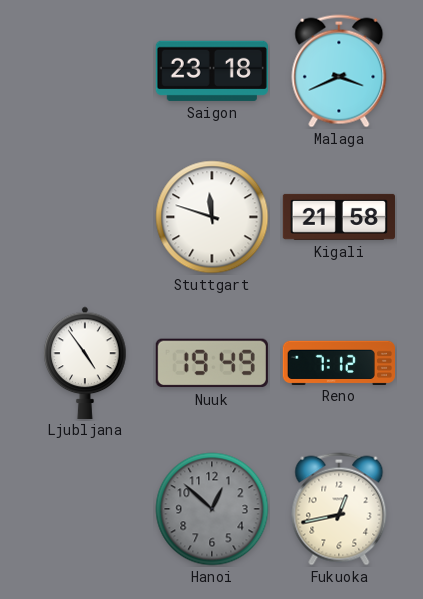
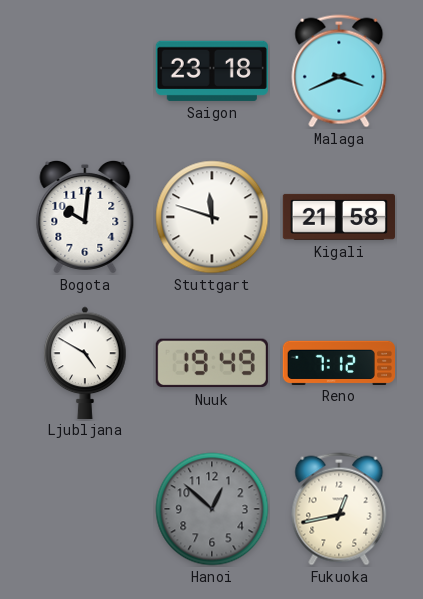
Bogota: none -> 10:01
Ljubljana: 4:54 -> 4:50
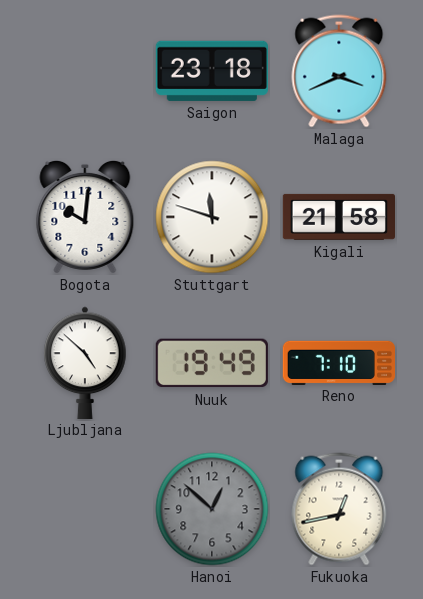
Ljubljana: 4:50 -> 4:52
Reno: 7:12 -> 7:10
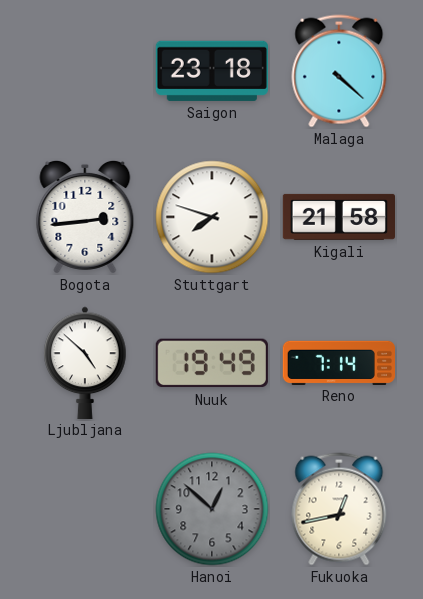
Malaga: 3:41 -> 4:22
Bogota: 10:01 -> 2:44
Stuttgart: 11:48 -> 7:48
Reno: 7:10 -> 7:14
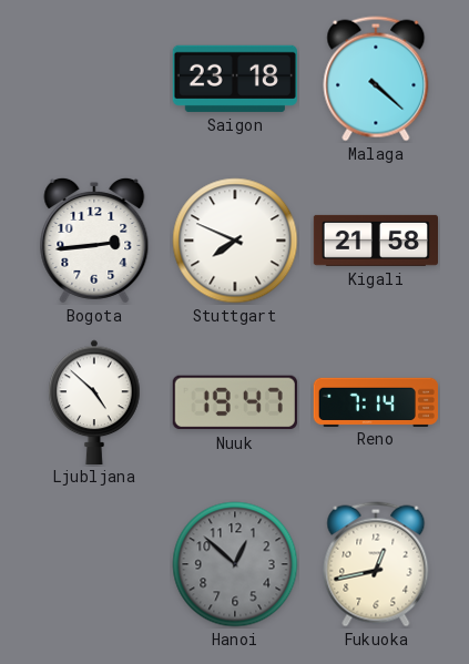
Stuttgart: 7:48 -> 7:49
Nuuk: 19:49 -> 19:47
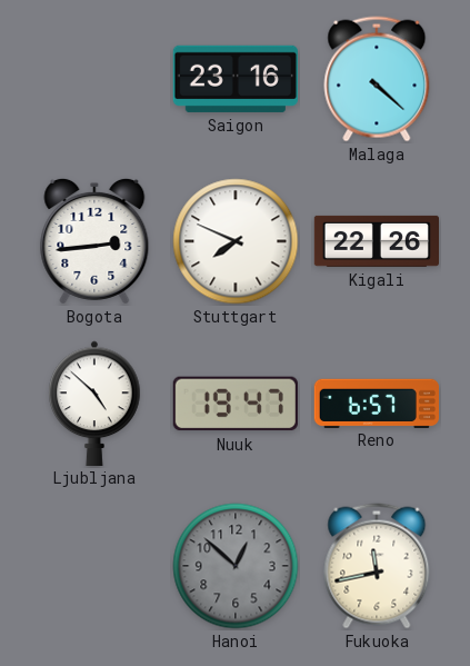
Saigon: 23:18 -> 23:16
Kigali: 21:58 -> 22:26
Reno: 7:14 -> 6:57
Fukuoka: 12:43 -> 11:43
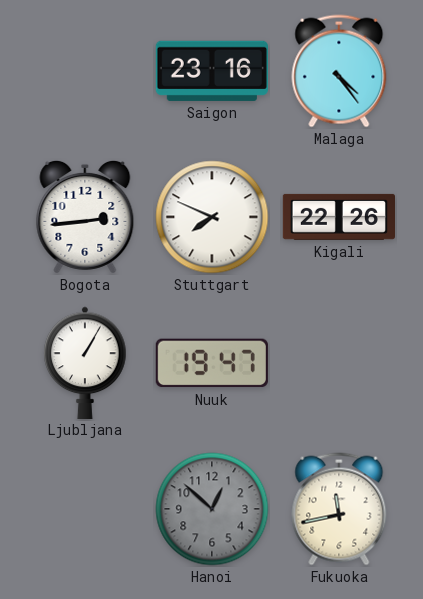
Malaga: 4:22 -> 4:24
Ljubljana: 4:52 -> 1:05
Reno: 6:57 -> none
